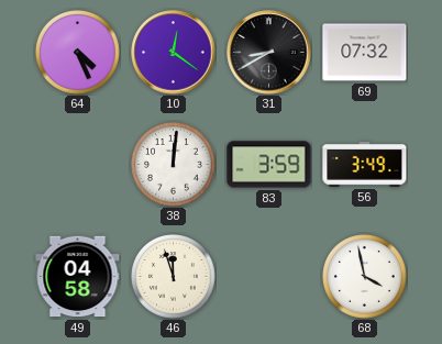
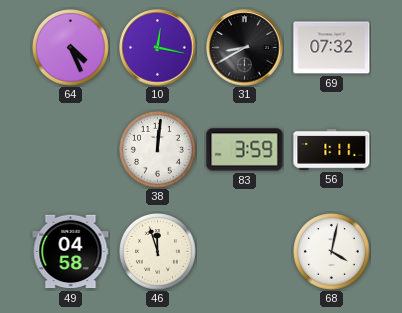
10: 12:21 -> 12:17
56: 3:49 -> 1:11
68: 3:58 -> 4:02
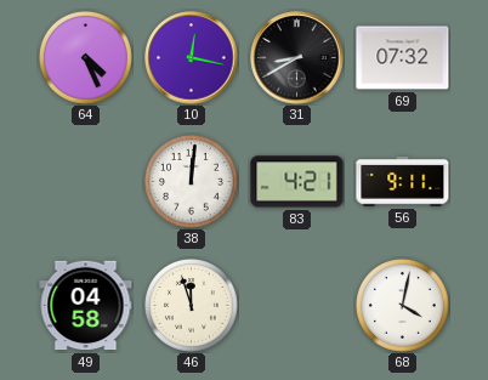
83: 3:59 -> 4:21
56: 1:11 -> 9:11
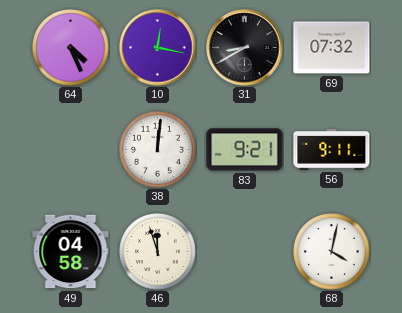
83: 4:21 -> 9:21
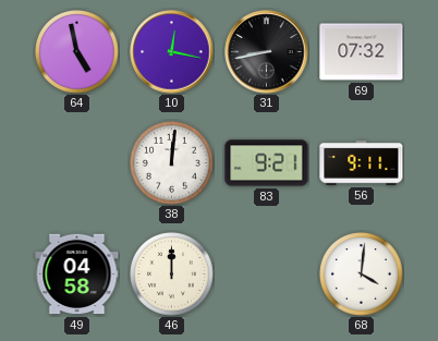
64: 4:26 -> 4:58
31: 8:40 -> 8:43
46: 11:57 -> 12:00
68: 4:02 -> 4:01
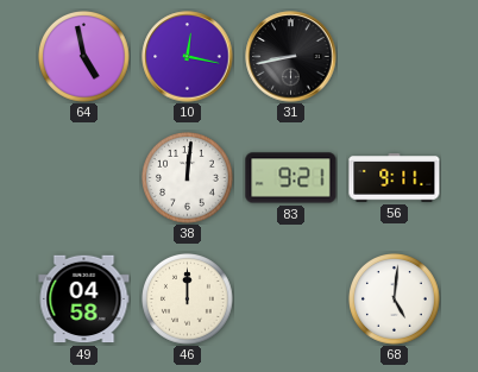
69: 07:32 -> none
68: 4:01 -> 5:01
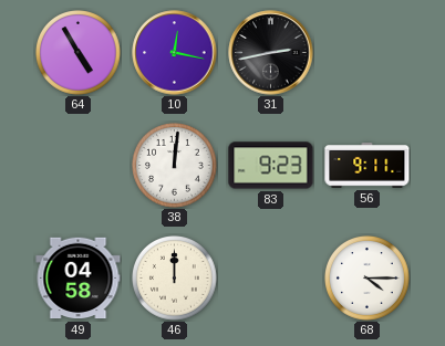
64: 4:58 -> 4:55
31: 8:43 -> 2:43
83: 9:21 -> 9:23
68: 5:01 -> 4:15
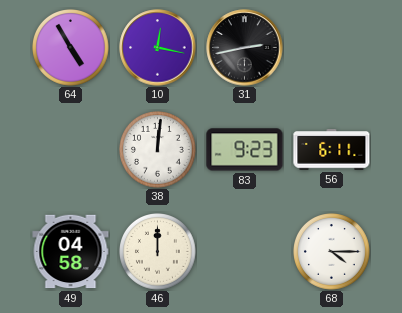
56: 9:11 -> 6:11
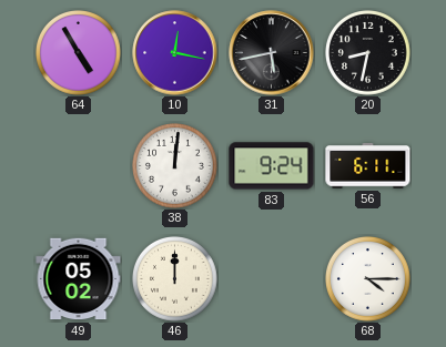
31: 2:43 -> 5:43
20: none -> 8:32
83: 9:23 -> 9:24
49: 04:58 -> 05:02
